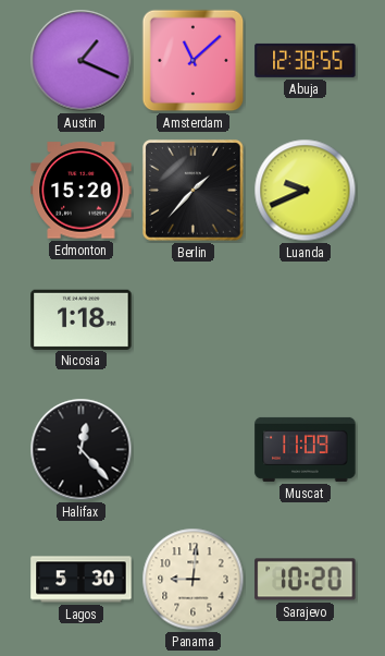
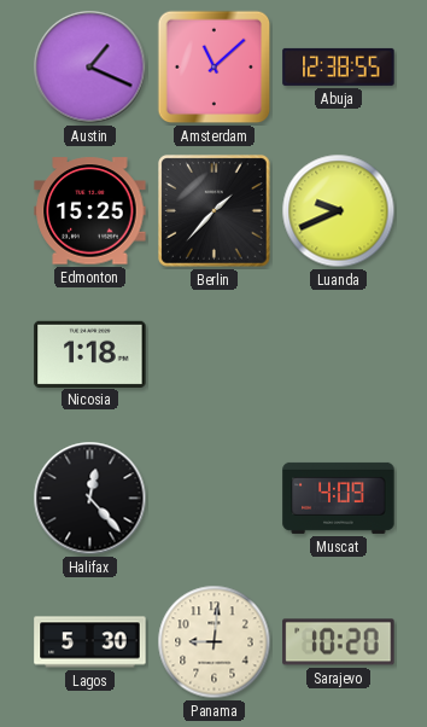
Edmonton: 15:20 -> 15:25
Muscat: 11:09 -> 4:09
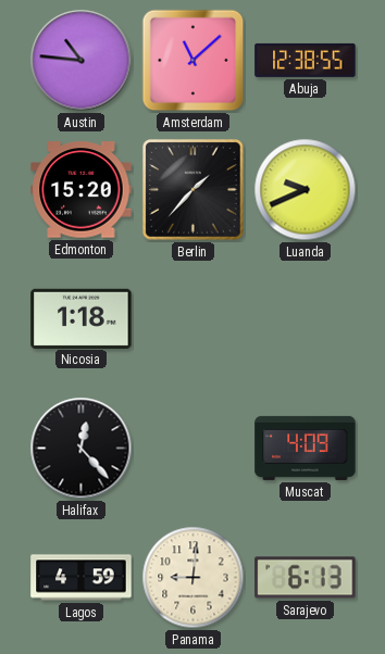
Austin: 1:19 -> 10:46
Edmonton: 15:25 -> 15:20
Lagos: 5:30 -> 4:59
Sarajevo: 10:20 -> 6:13
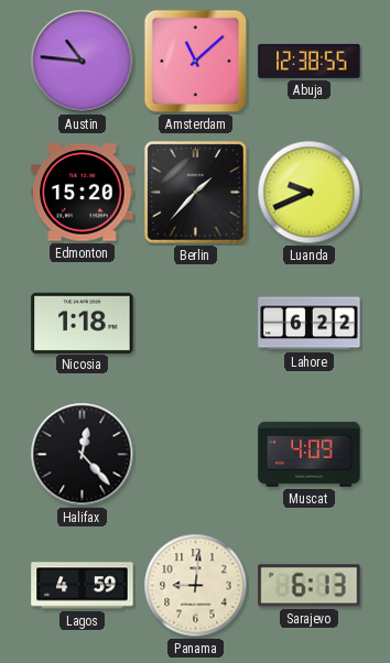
Lahore: none -> 6:22
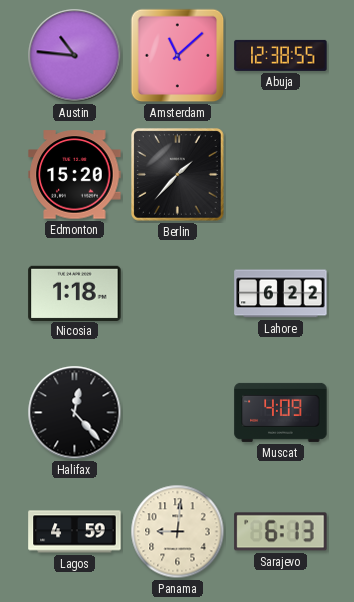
Luanda: 9:41 -> none
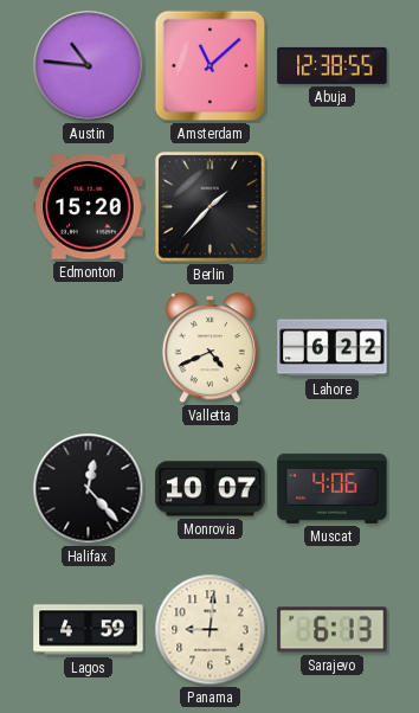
Nicosia: 1:18 -> none
Valletta: none -> 4:41
Monrovia: none -> 10:07
Muscat: 4:09 -> 4:06
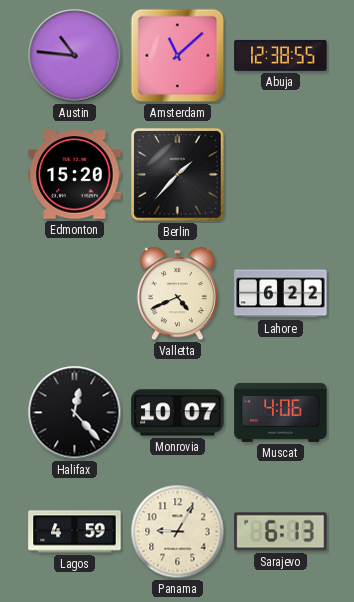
Panama: 9:01 -> 9:05
